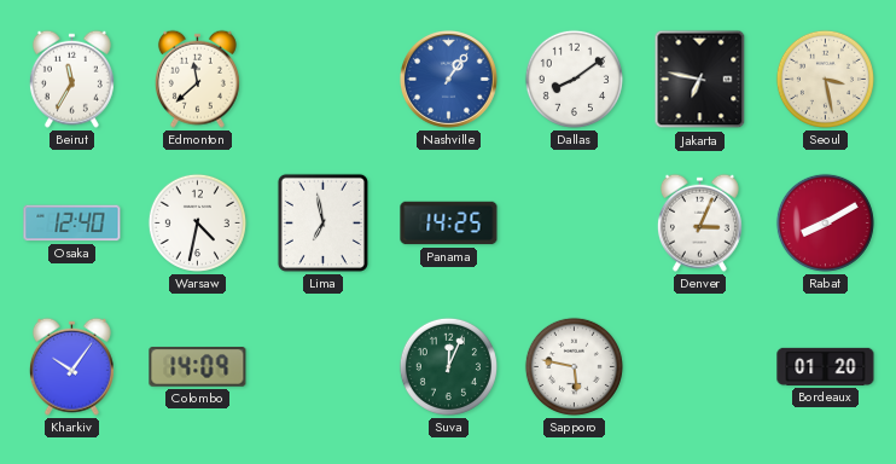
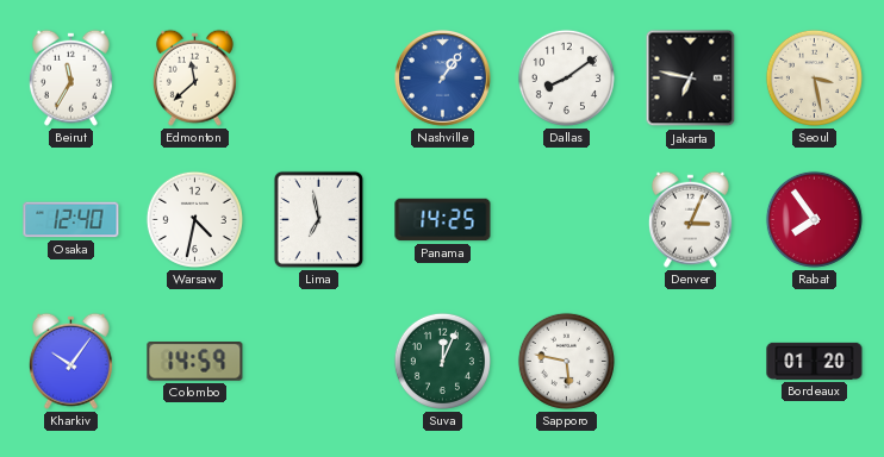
Rabat: 8:10 -> 7:54
Colombo: 14:09 -> 14:59
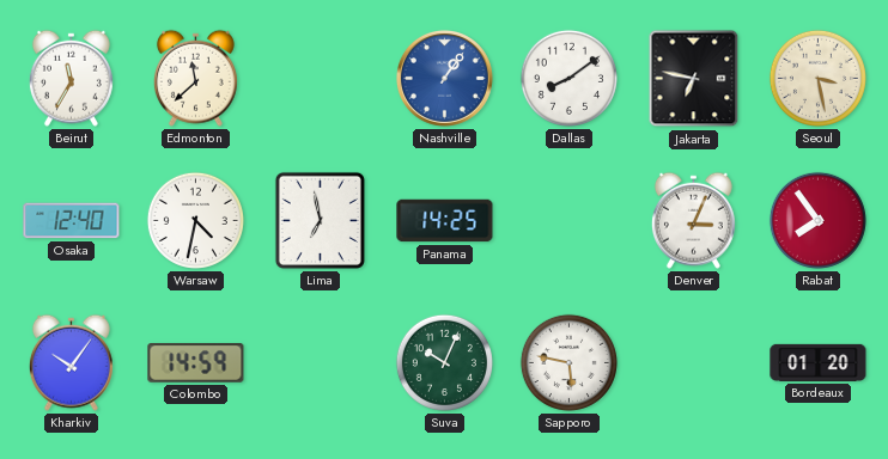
Suva: 12:04 -> 10:04
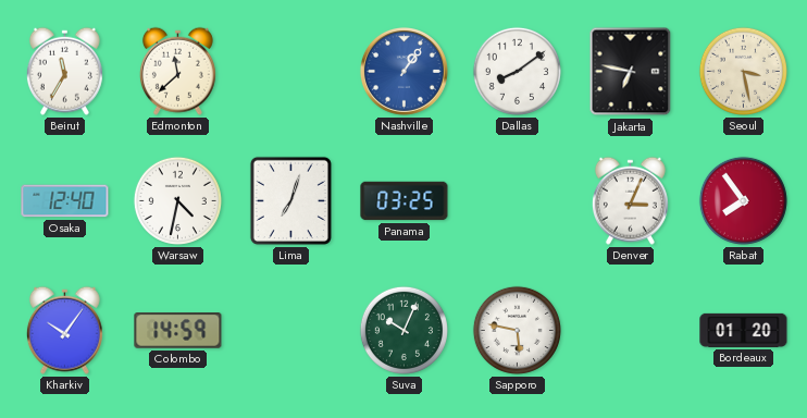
Lima: 6:58 -> 7:03
Panama: 14:25 -> 03:25
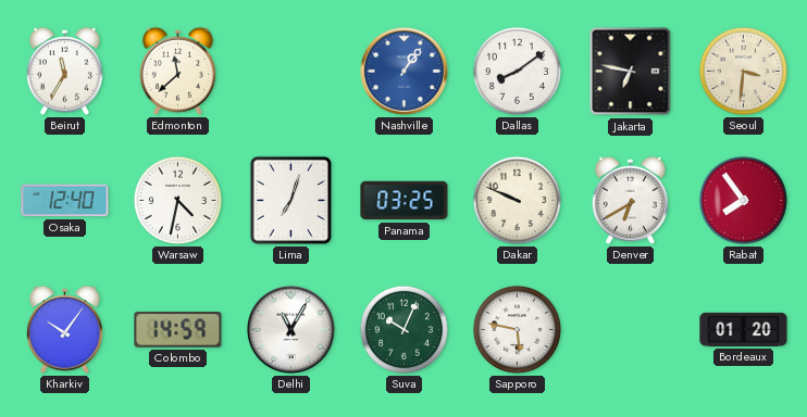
Seoul: 3:28 -> 3:31
Dakar: none -> 9:49
Denver: 3:04 -> 6:40
Delhi: none -> 11:05
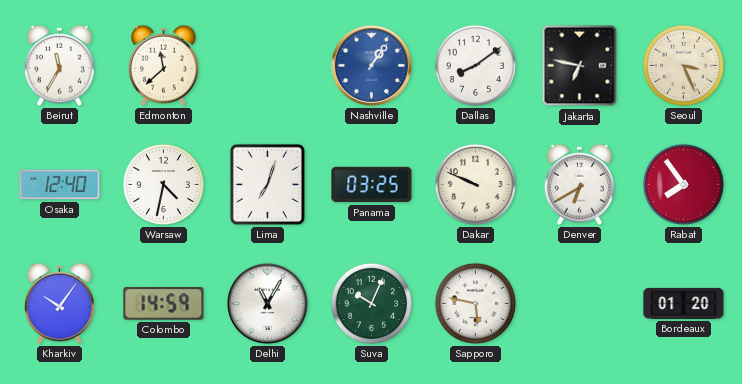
Seoul: 3:31 -> 3:26
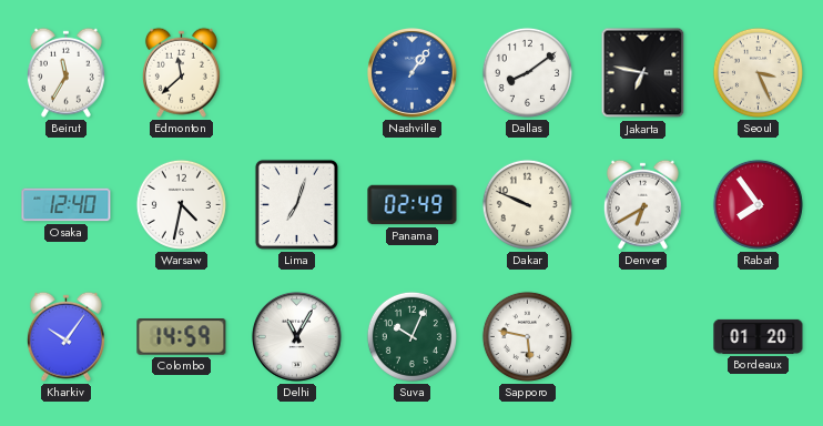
Panama: 03:25 -> 02:49
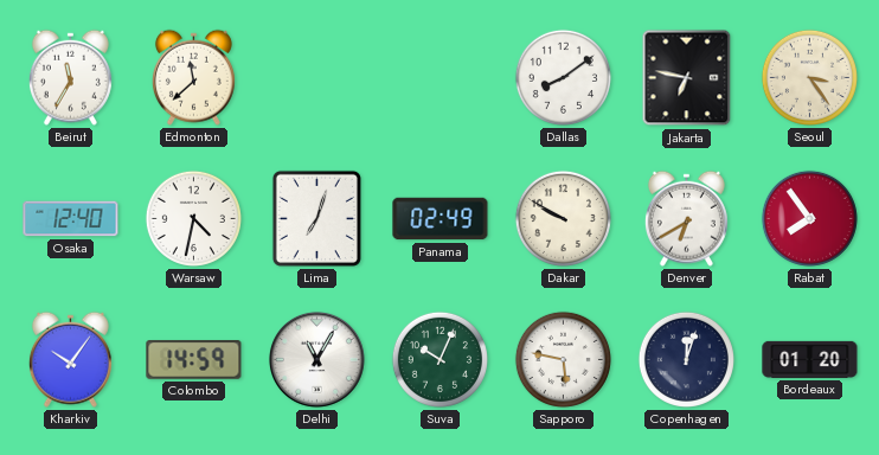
Nashville: 1:06 -> none
Seoul: 3:26 -> 3:24
Dakar: 9:49 -> 9:50
Copenhagen: none -> 12:03
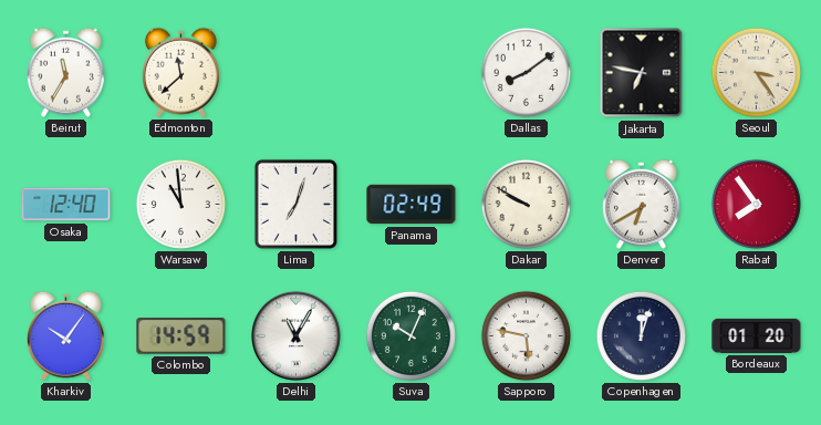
Warsaw: 4:32 -> 10:59
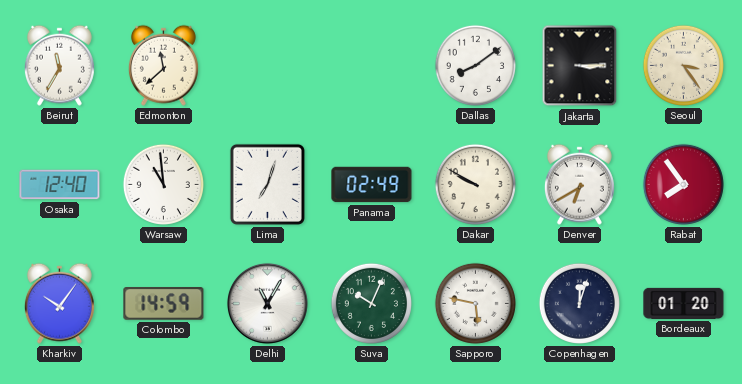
Jakarta: 6:47 -> 3:15
